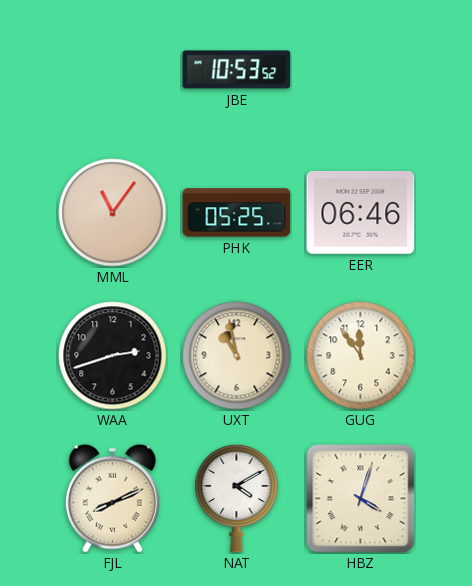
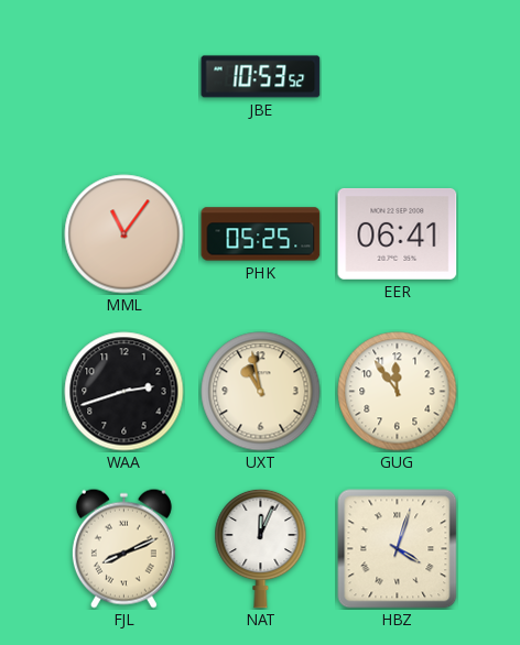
EER: 06:46 -> 06:41
NAT: 4:10 -> 12:04
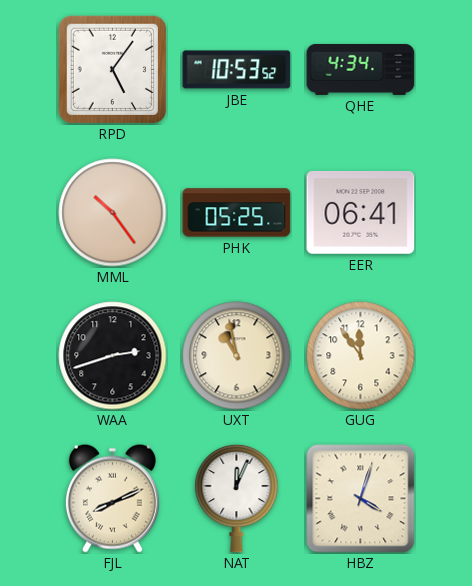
RPD: none -> 5:06
QHE: none -> 4:34
MML: 11:06 -> 10:24
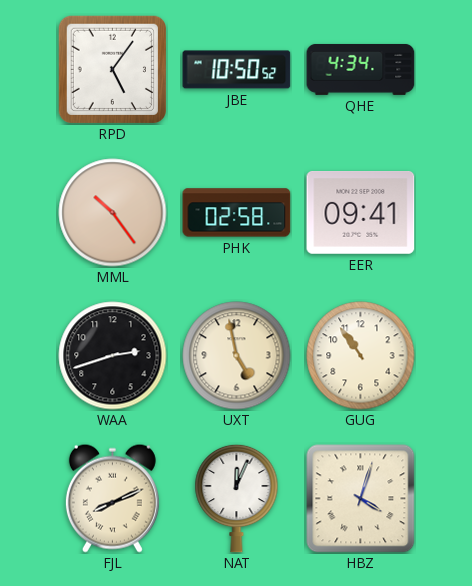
JBE: 10:53 -> 10:50
PHK: 05:25 -> 02:58
EER: 06:41 -> 09:41
UXT: 10:58 -> 4:58
GUG: 11:54 -> 10:54
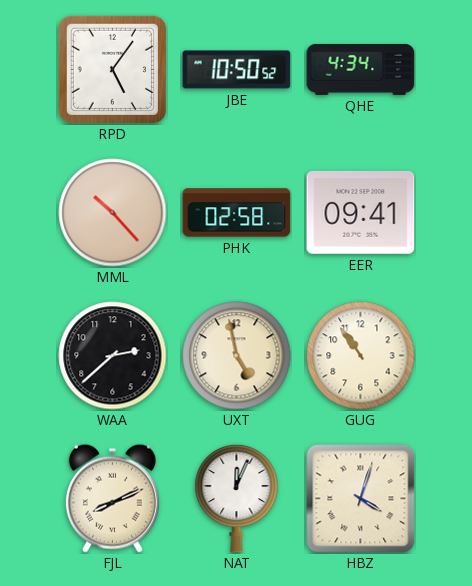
MML: 10:24 -> 10:23
WAA: 2:42 -> 2:38
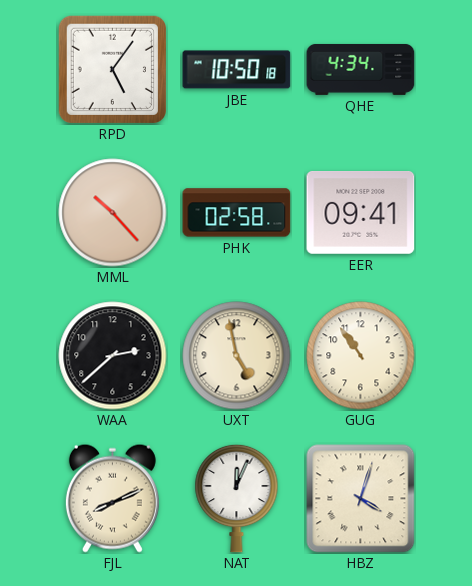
JBE: 10:50:52 -> 10:50:18
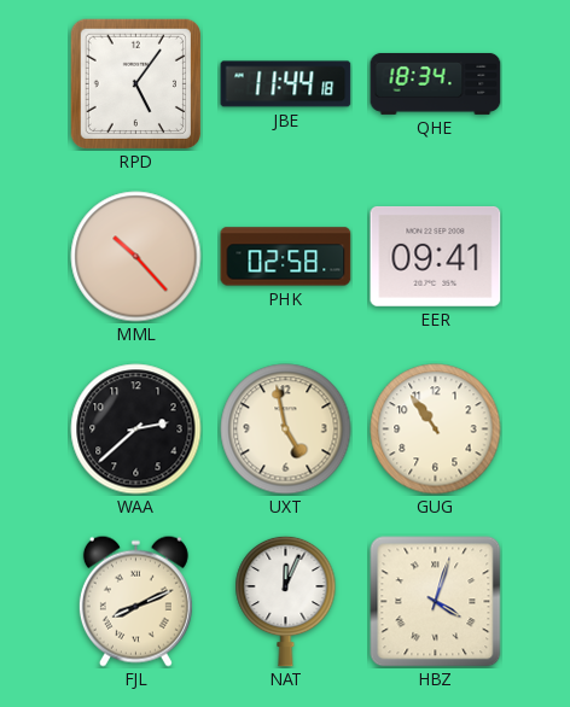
JBE: 10:50 -> 11:44
QHE: 4:34 -> 18:34
